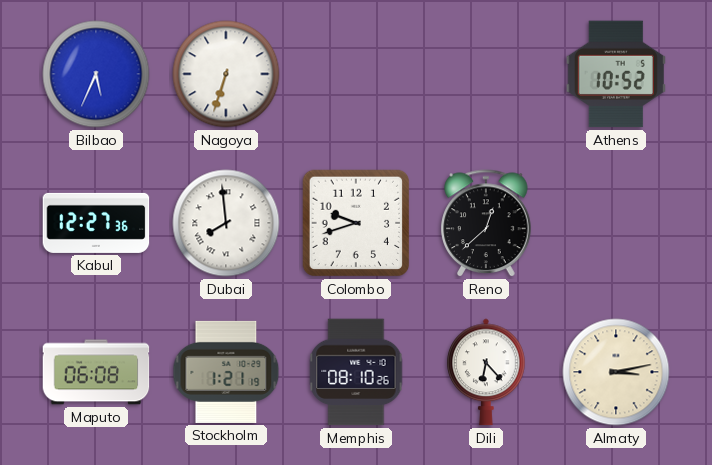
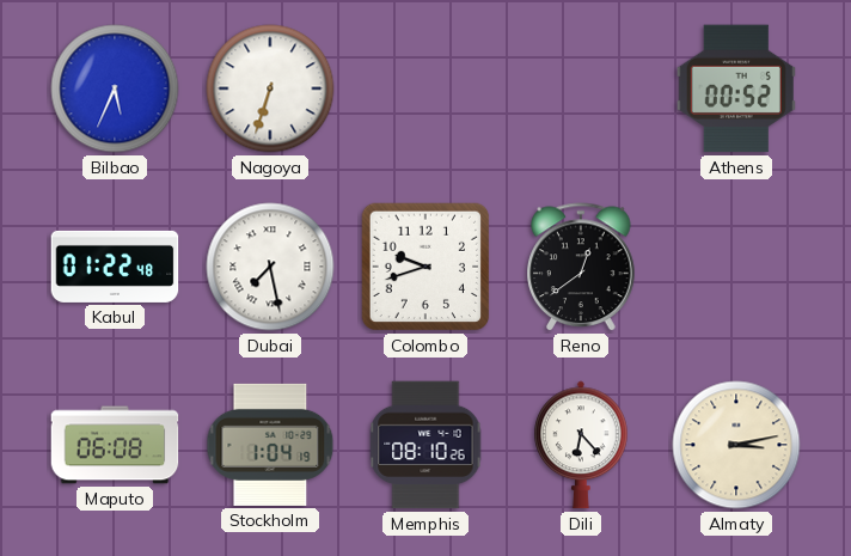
Athens: 10:52 -> 00:52
Kabul: 12:27 -> 01:22
Dubai: 7:59 -> 7:28
Reno: 12:38 -> 12:39
Stockholm: 1:21 -> 1:04
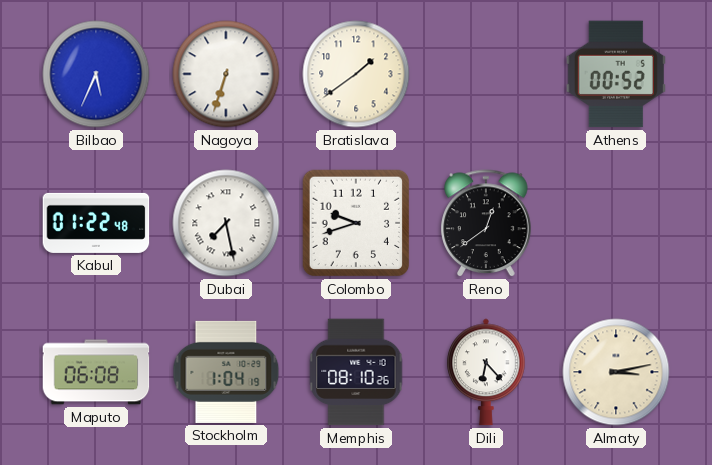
Bratislava: none -> 1:39
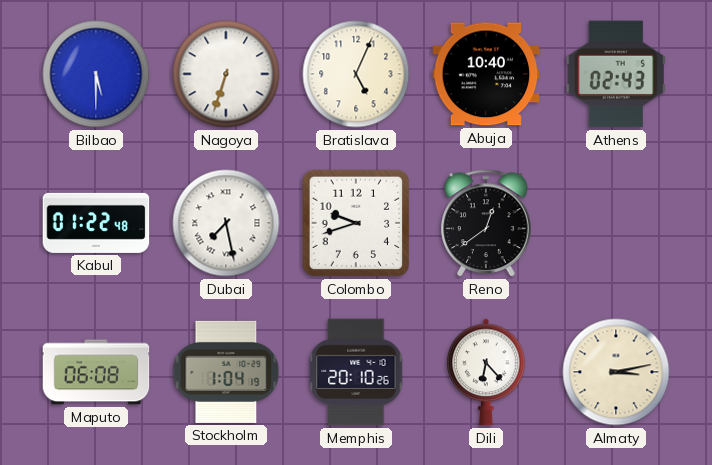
Bilbao: 5:34 -> 5:30
Bratislava: 1:39 -> 5:04
Abuja: none -> 10:40
Athens: 00:52 -> 02:43
Memphis: 08:10 -> 20:10
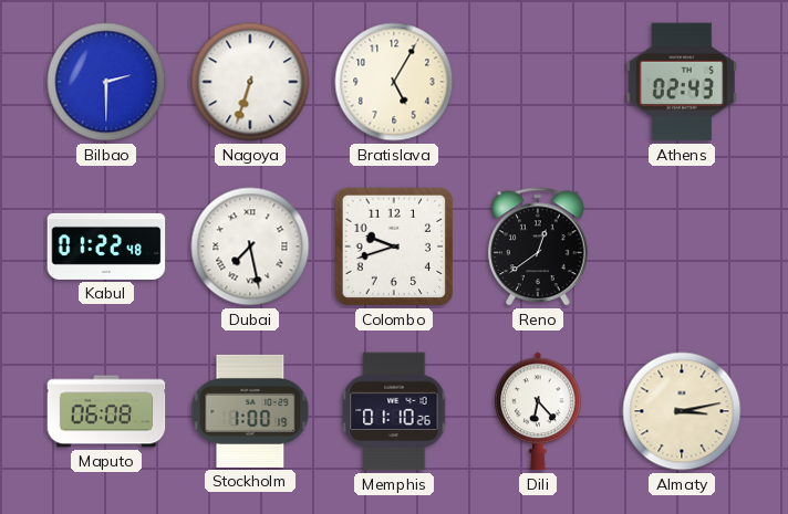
Bilbao: 5:30 -> 2:30
Bratislava: 5:04 -> 5:05
Abuja: 10:40 -> none
Stockholm: 1:04 -> 1:00
Memphis: 20:10 -> 01:10
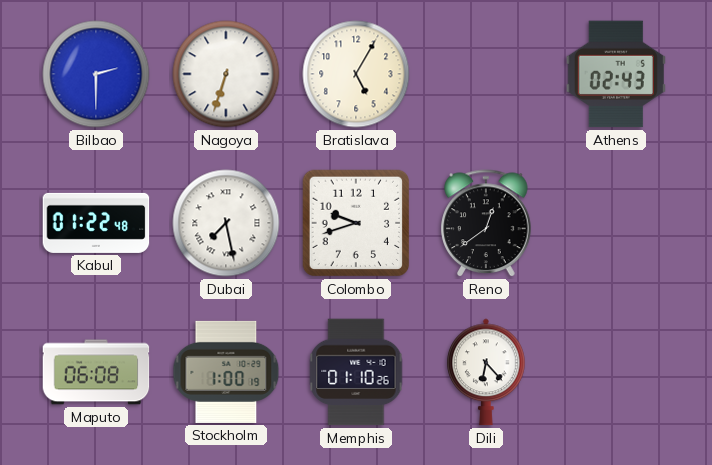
Almaty: 3:13 -> none
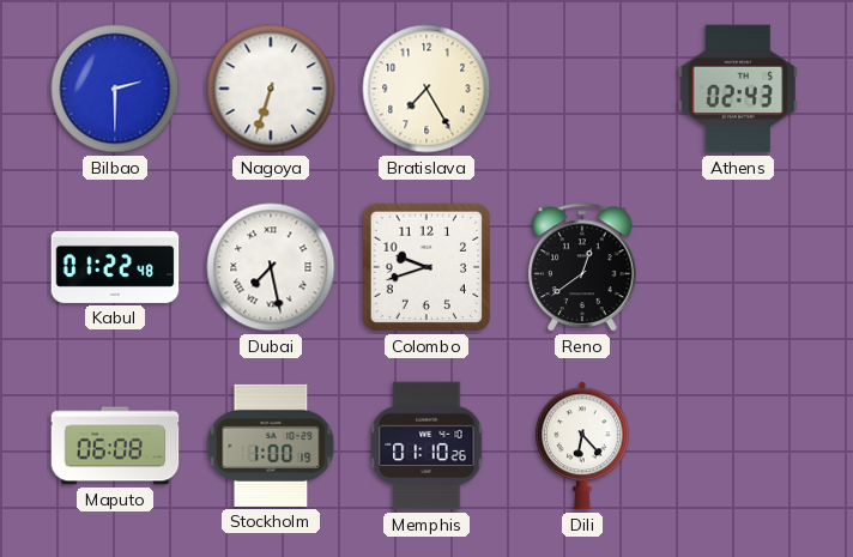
Bratislava: 5:05 -> 7:25
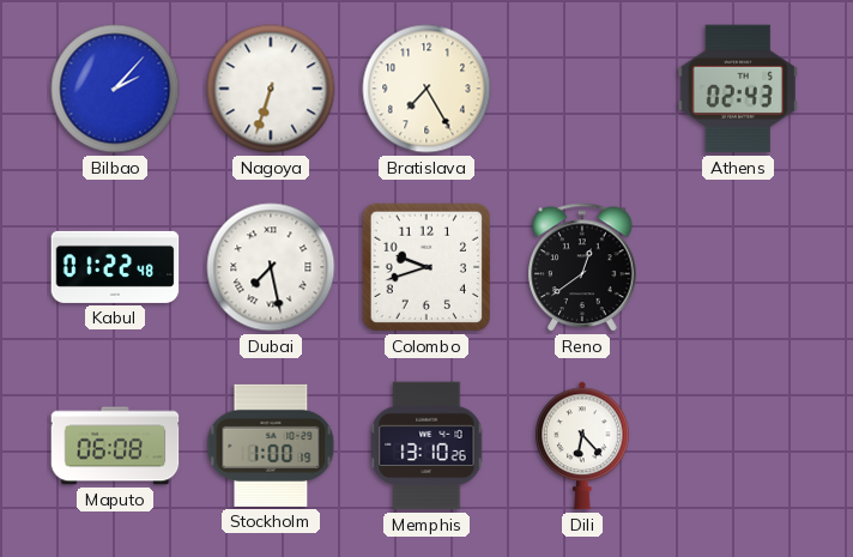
Bilbao: 2:30 -> 2:07
Memphis: 01:10 -> 13:10
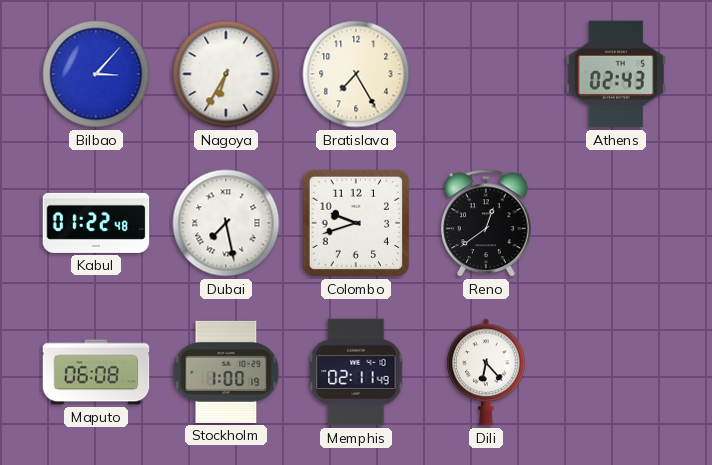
Bilbao: 2:07 -> 3:07
Nagoya: 6:33 -> 6:35
Memphis: 13:10 -> 02:11
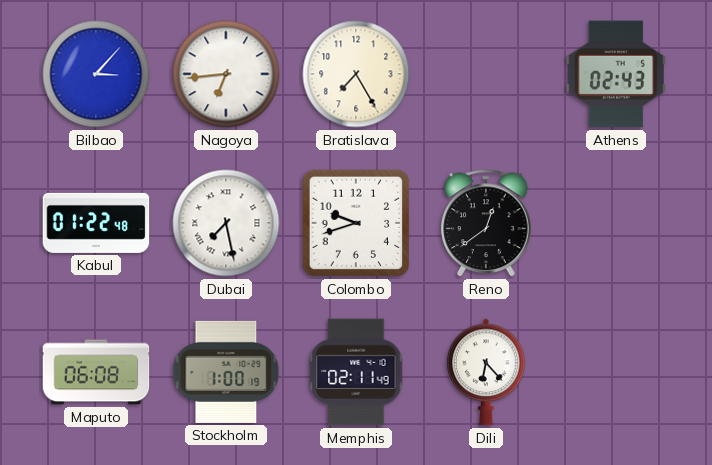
Nagoya: 6:35 -> 6:44
